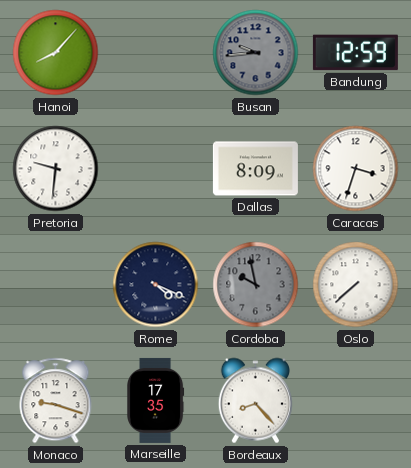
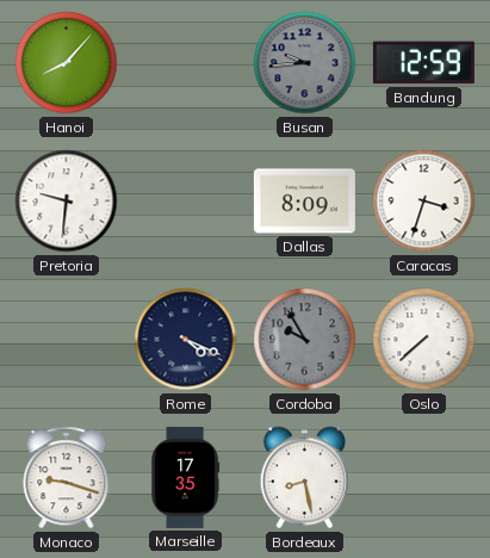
Cordoba: 9:58 -> 9:55
Bordeaux: 8:23 -> 8:28
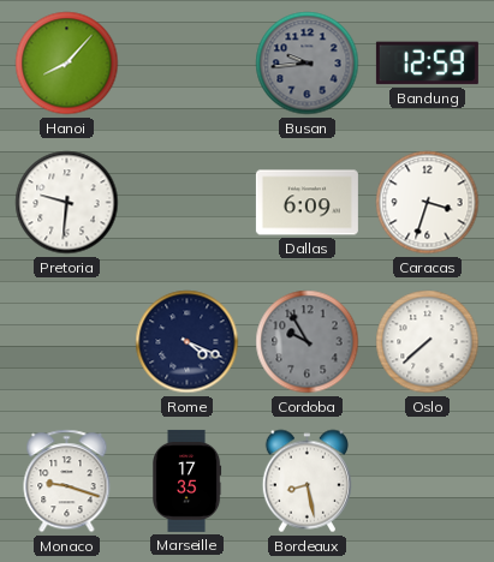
Dallas: 8:09 -> 6:09
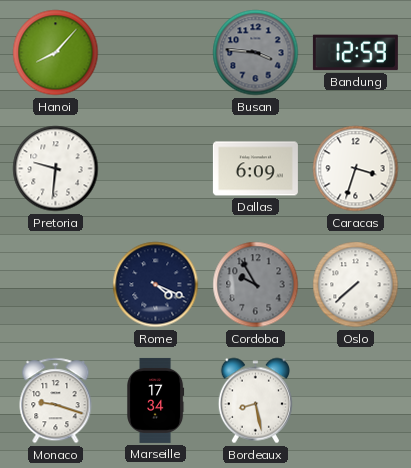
Busan: 9:44 -> 3:46
Marseille: 17:35 -> 17:34
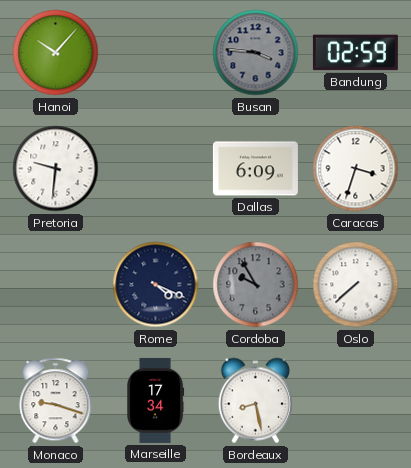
Hanoi: 8:07 -> 10:07
Bandung: 12:59 -> 02:59
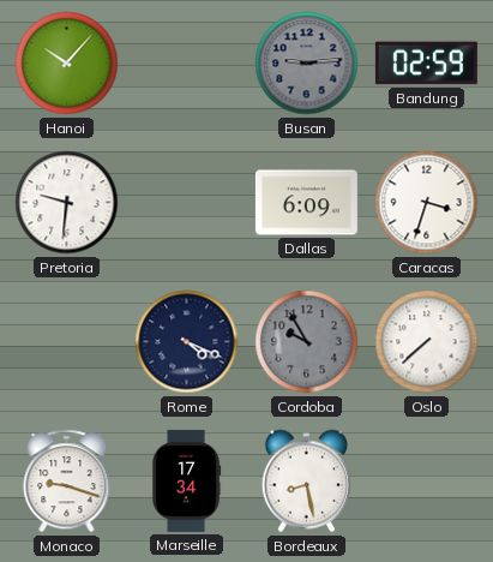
Busan: 3:46 -> 9:14
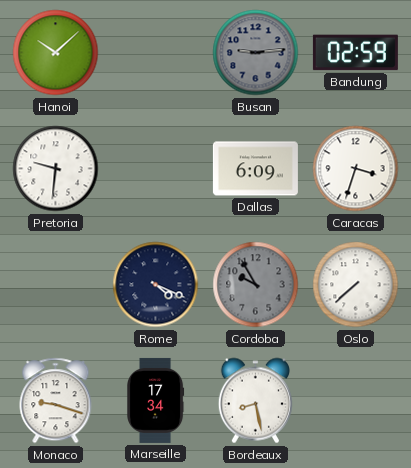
Hanoi: 10:07 -> 10:08
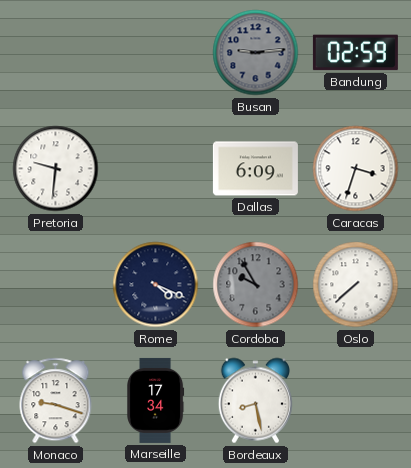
Hanoi: 10:08 -> none
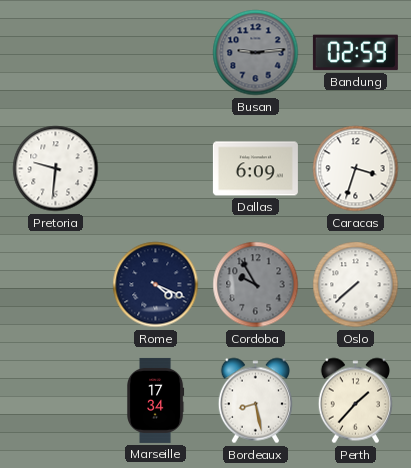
Monaco: 9:18 -> none
Perth: none -> 1:37
